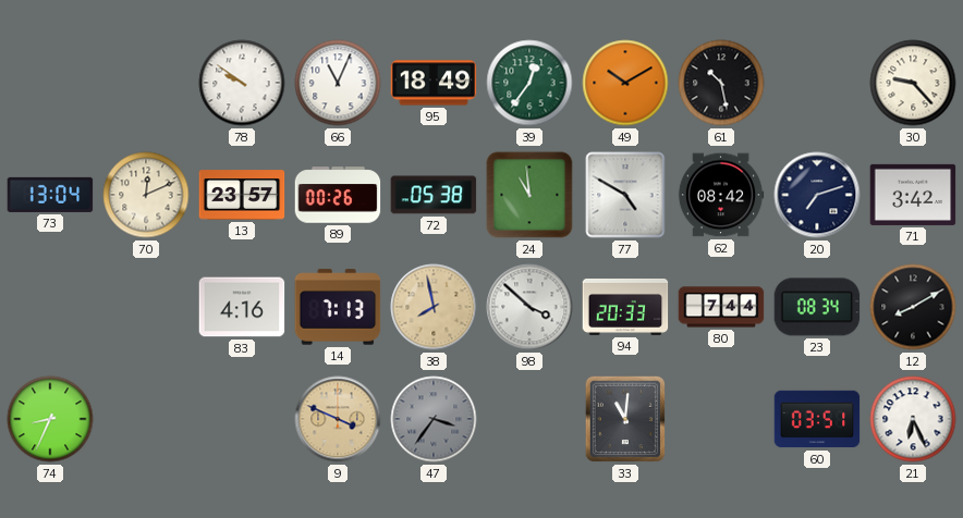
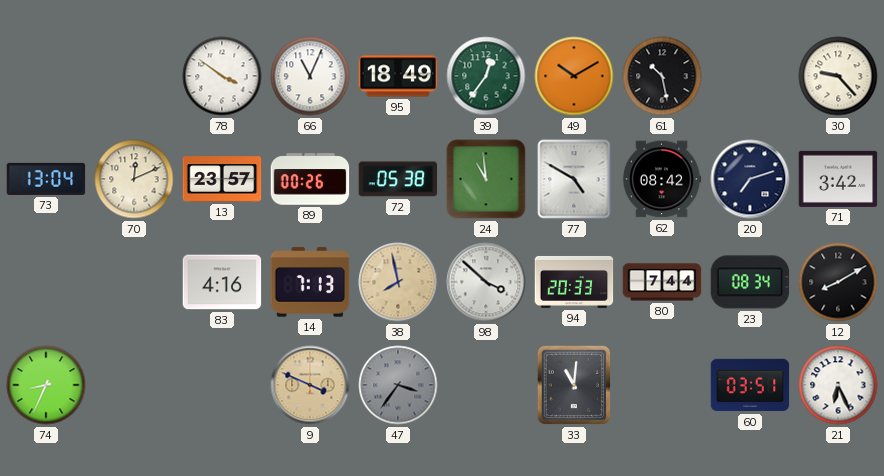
78: 9:51 -> 3:51
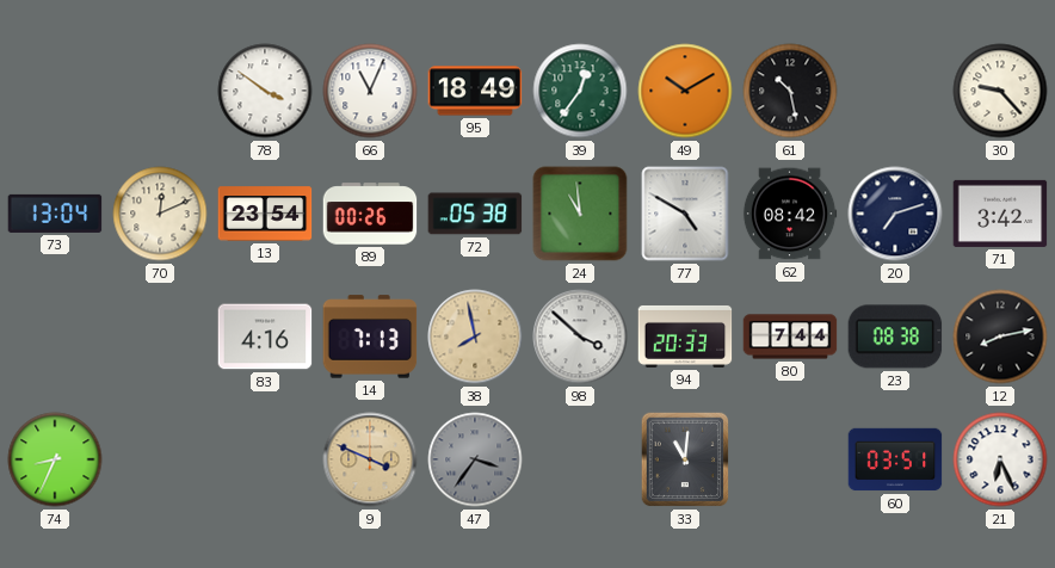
13: 23:57 -> 23:54
23: 08:34 -> 08:38
12: 8:10 -> 8:13
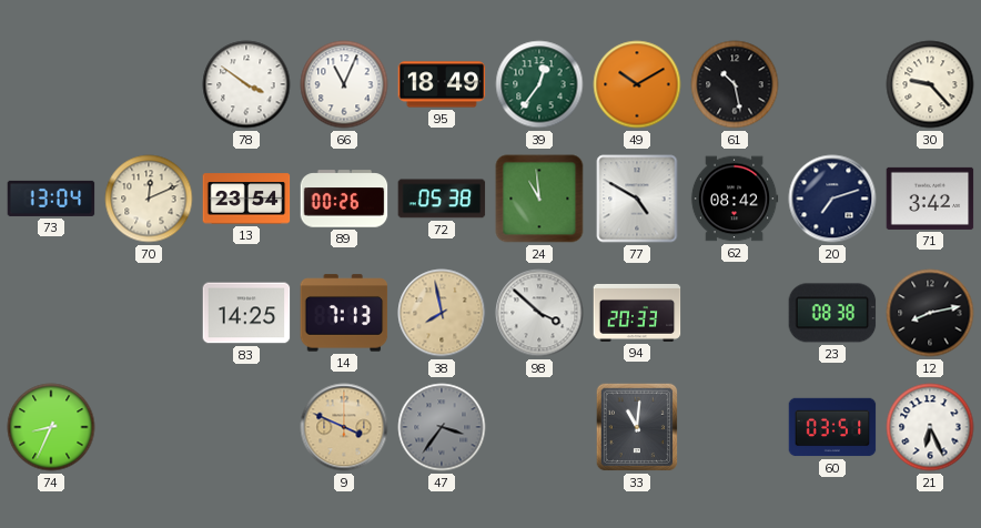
83: 4:16 -> 14:25
80: 7:44 -> none
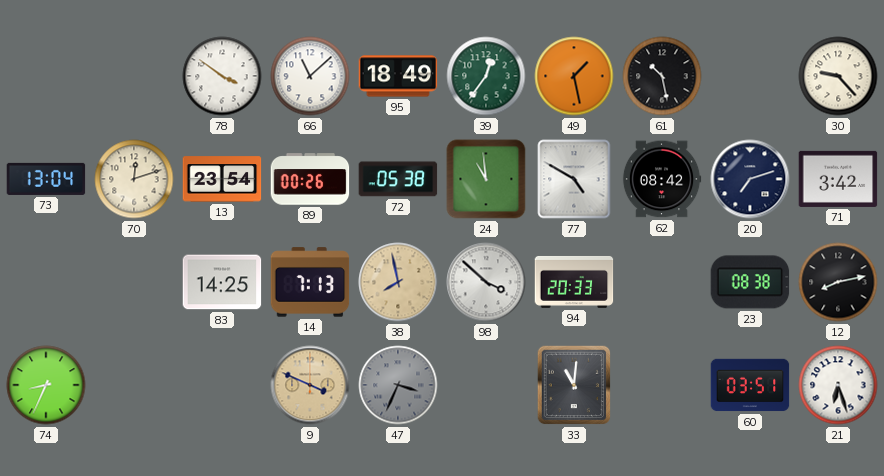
66: 11:04 -> 11:08
49: 10:10 -> 1:28
70: 12:11 -> 12:12
47: 3:36 -> 3:34
21: 6:26 -> 6:27
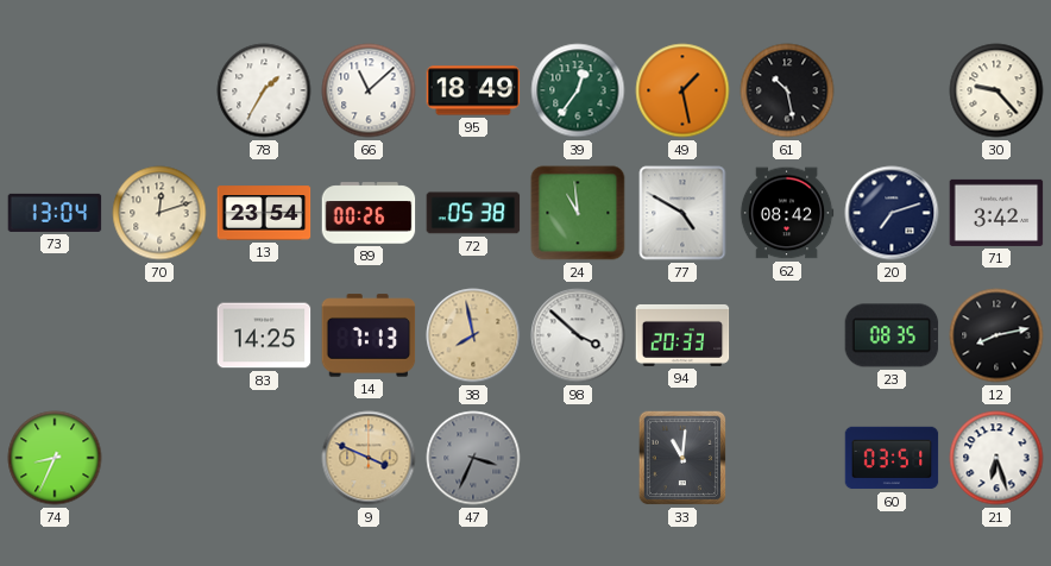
78: 3:51 -> 1:35
23: 08:38 -> 08:35
